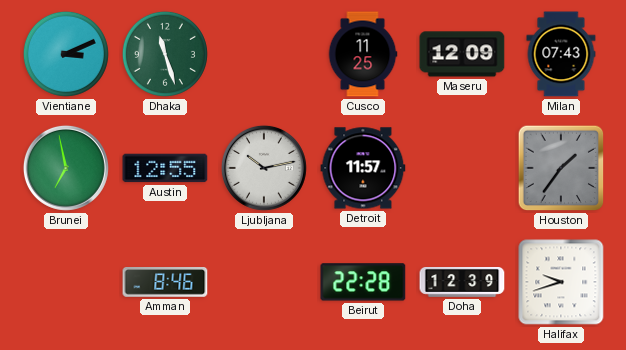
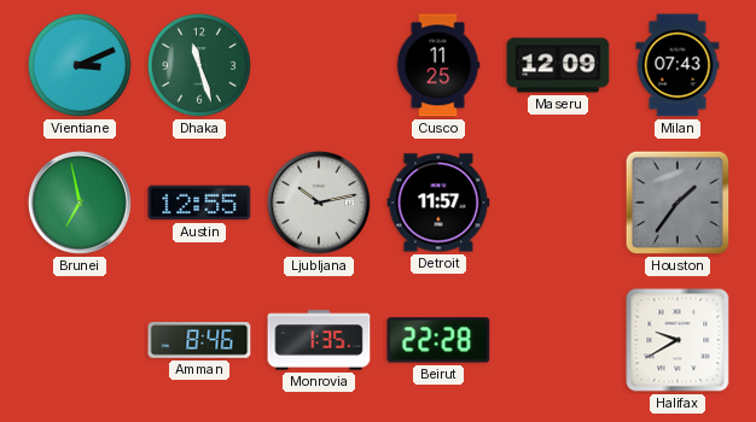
Monrovia: none -> 1:35
Doha: 12:39 -> none
Halifax: 9:42 -> 9:40
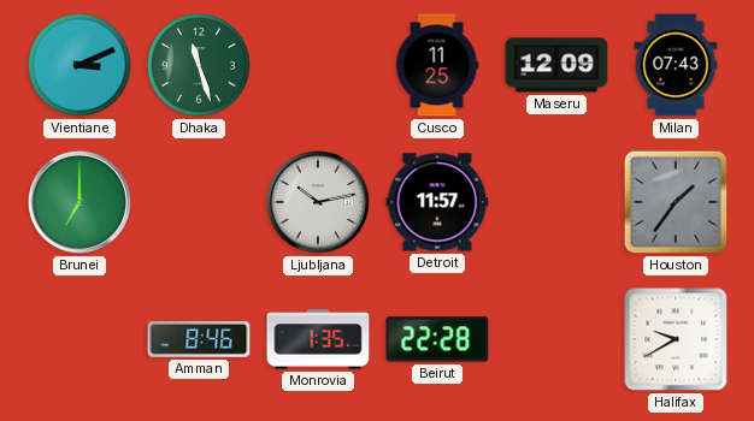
Brunei: 6:58 -> 7:00
Austin: 12:55 -> none
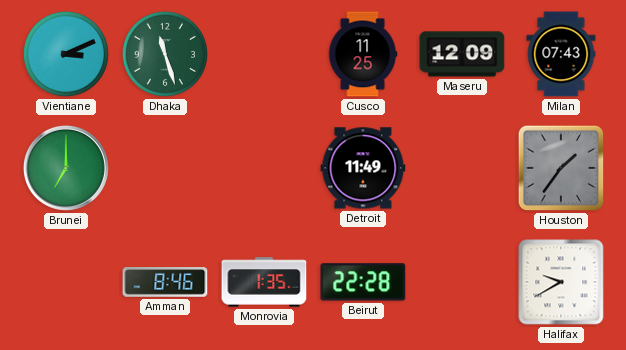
Ljubljana: 10:13 -> none
Detroit: 11:57 -> 11:49
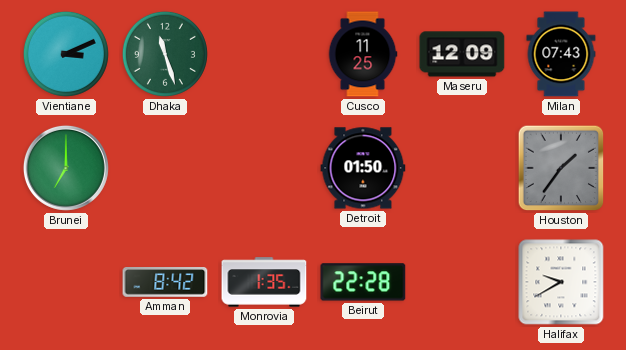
Detroit: 11:49 -> 01:50
Amman: 8:46 -> 8:42
